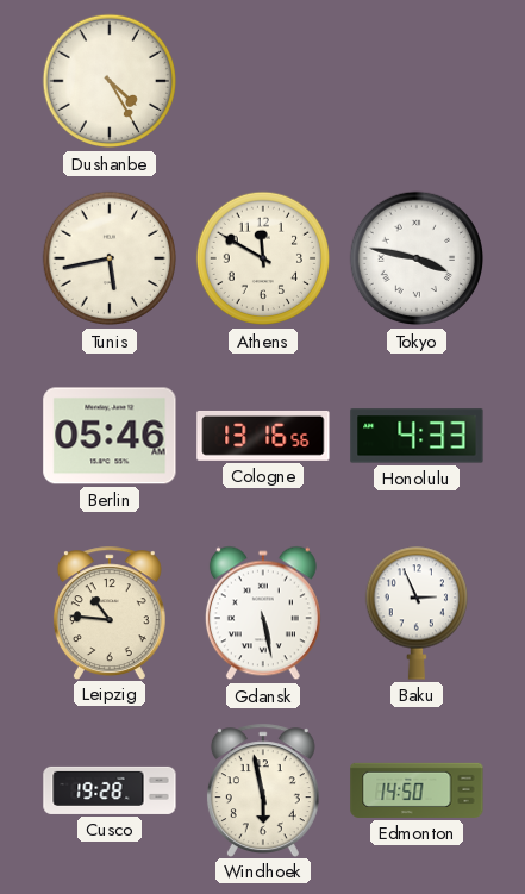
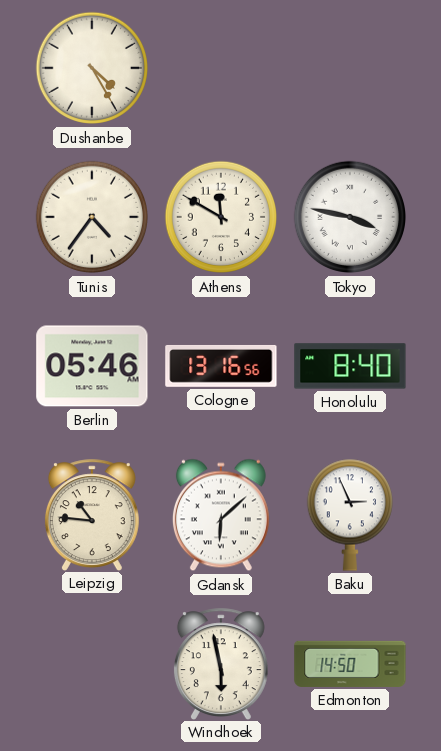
Tunis: 5:43 -> 4:36
Honolulu: 4:33 -> 8:40
Gdansk: 5:28 -> 6:08
Cusco: 19:28 -> none
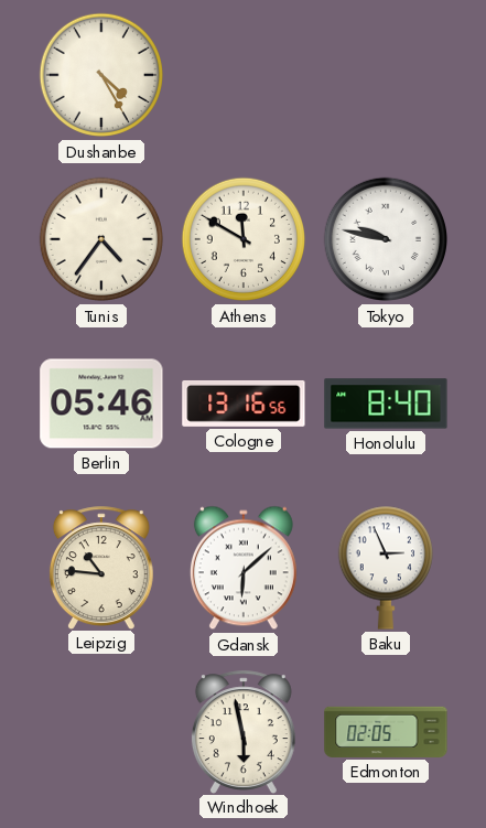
Tokyo: 3:47 -> 9:47
Edmonton: 14:50 -> 02:05
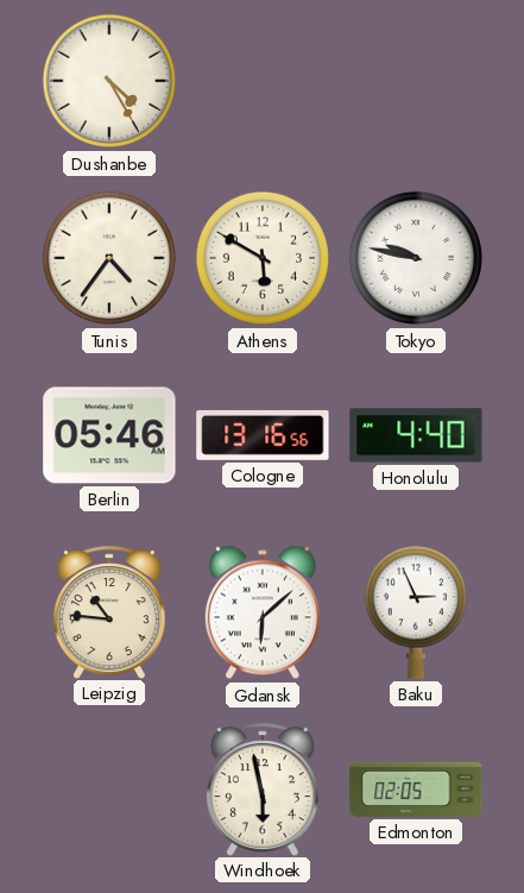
Athens: 11:50 -> 5:50
Honolulu: 8:40 -> 4:40
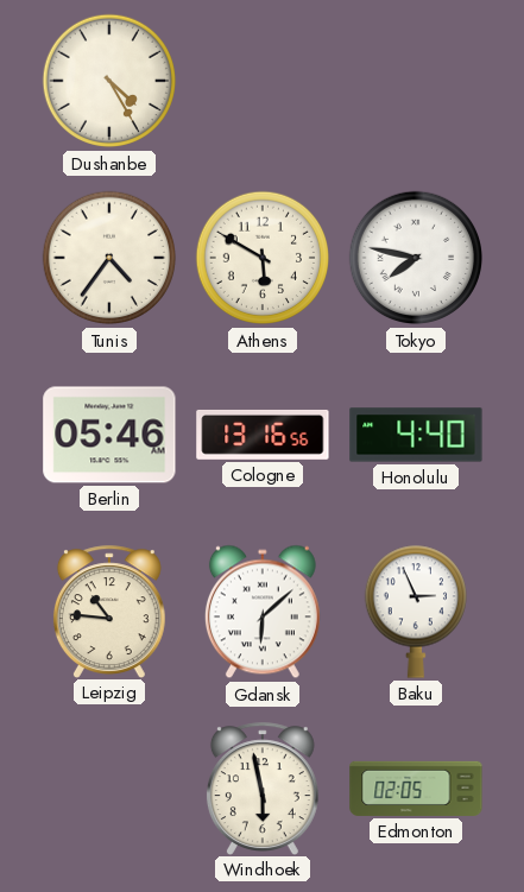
Tokyo: 9:47 -> 7:47
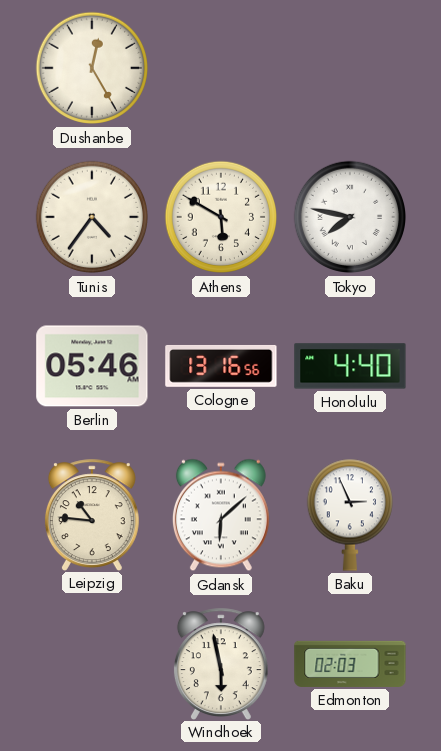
Dushanbe: 4:25 -> 12:25
Edmonton: 02:05 -> 02:03
